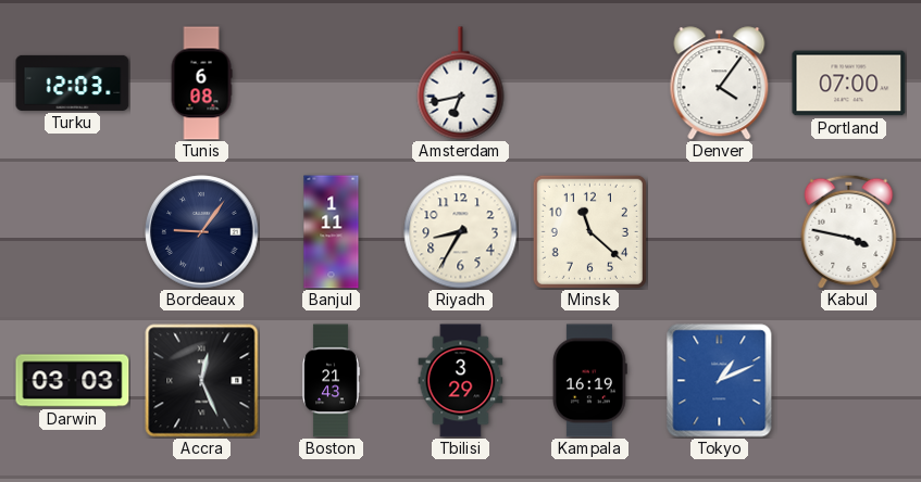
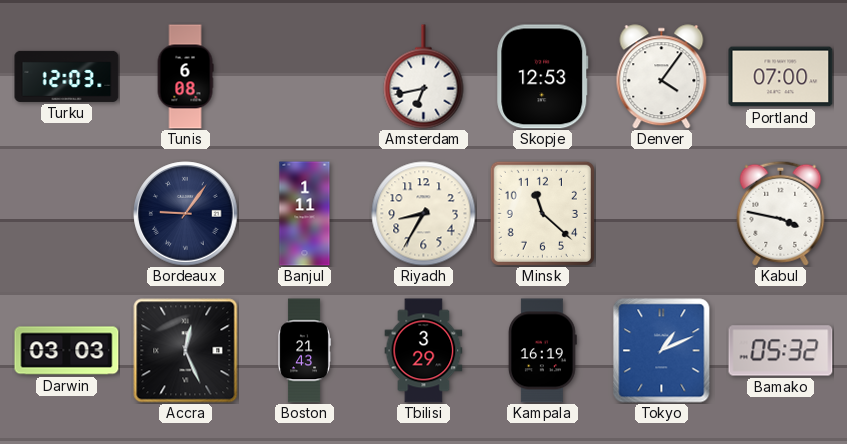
Skopje: none -> 12:53
Bamako: none -> 05:32
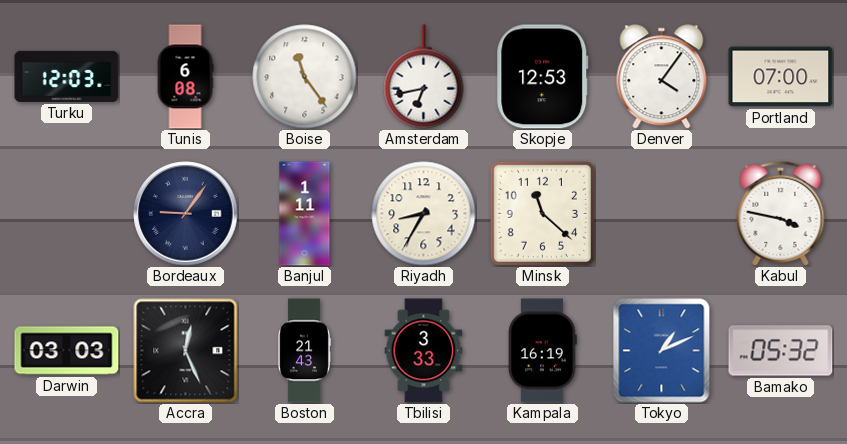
Boise: none -> 11:24
Tbilisi: 3:29 -> 3:33
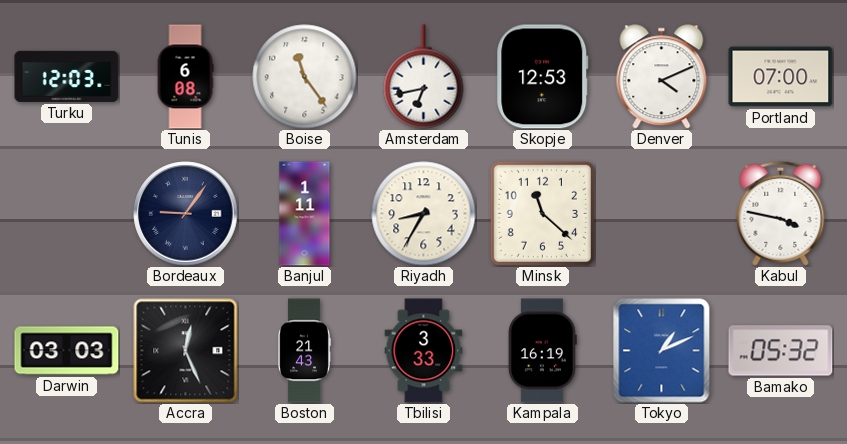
Denver: 4:06 -> 4:11
